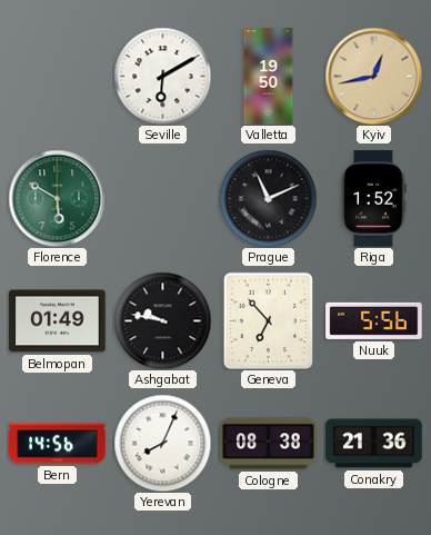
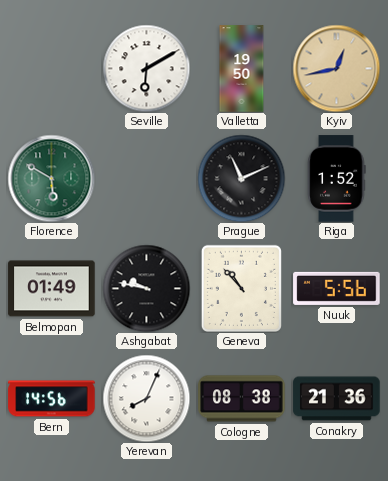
Geneva: 6:53 -> 10:53
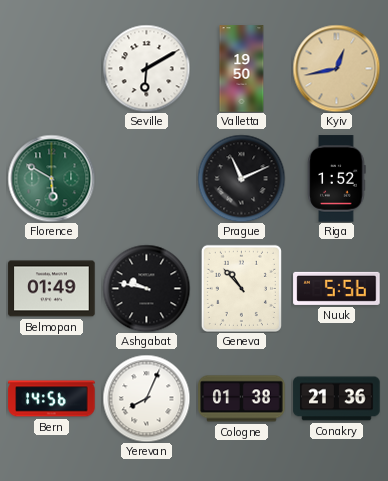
Cologne: 08:38 -> 01:38
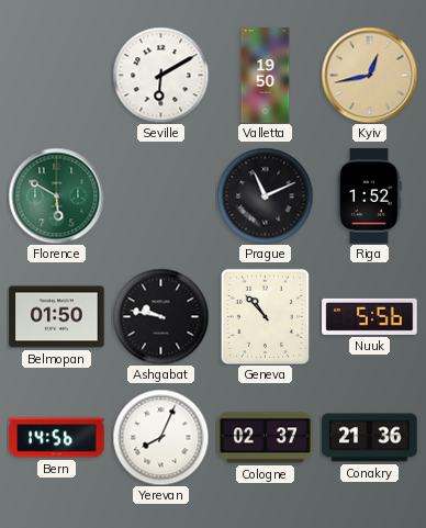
Belmopan: 01:49 -> 01:50
Cologne: 01:38 -> 02:37
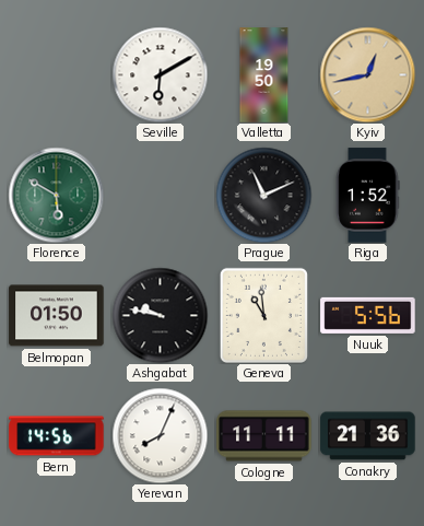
Geneva: 10:53 -> 10:59
Cologne: 02:37 -> 11:11
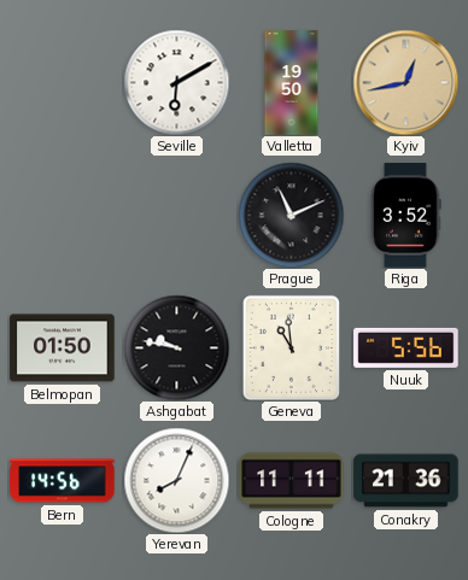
Florence: 5:50 -> none
Riga: 1:52 -> 3:52
